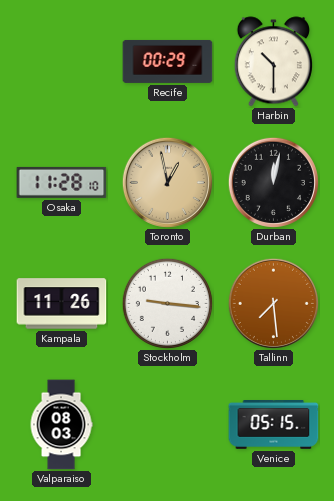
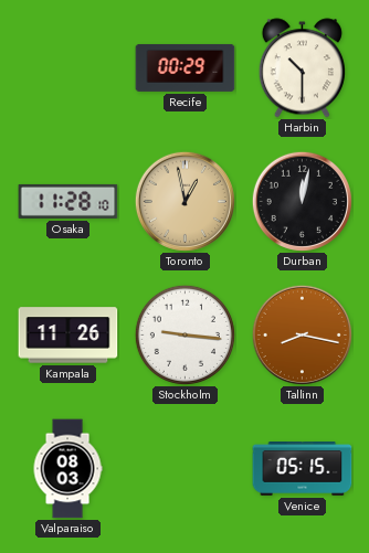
Tallinn: 7:29 -> 8:17
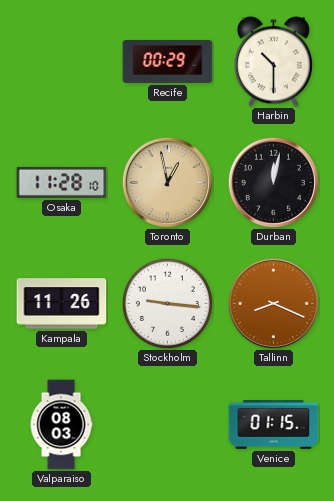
Tallinn: 8:17 -> 8:19
Venice: 05:15 -> 01:15
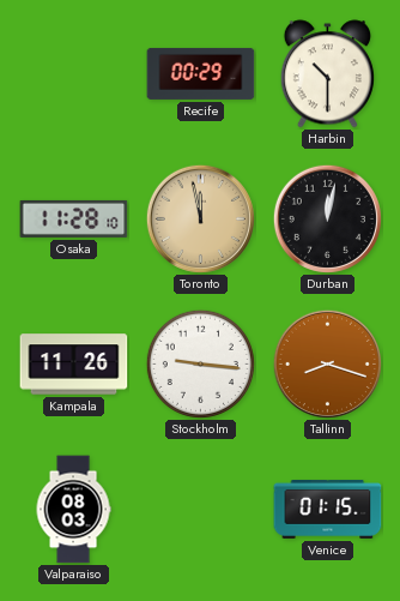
Toronto: 12:58 -> 11:58
Tallinn: 8:19 -> 8:18
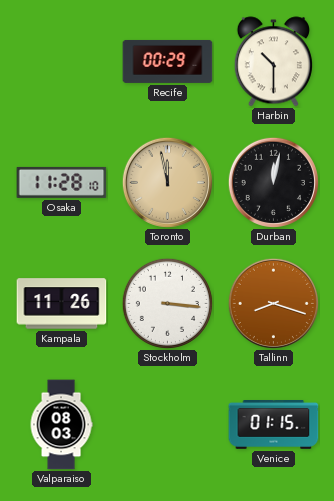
Stockholm: 9:16 -> 3:16
